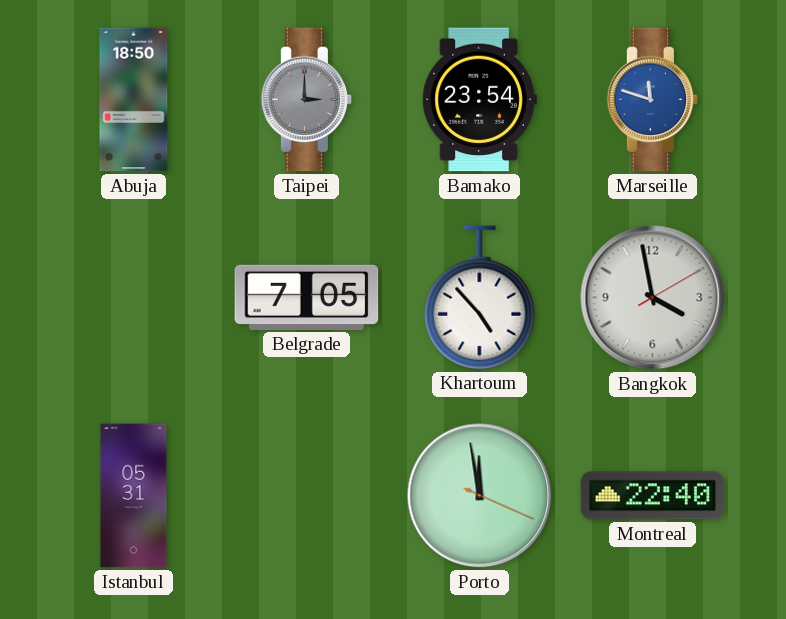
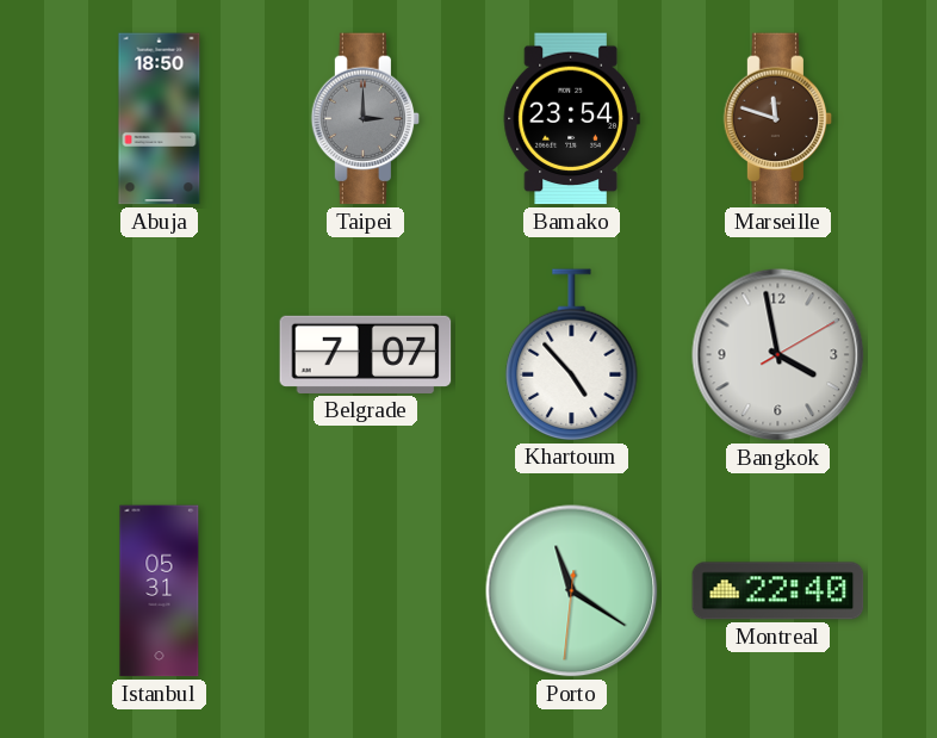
Marseille dial: blue -> brown
Belgrade: 7:05 -> 7:07
Porto: 11:58 -> 11:20
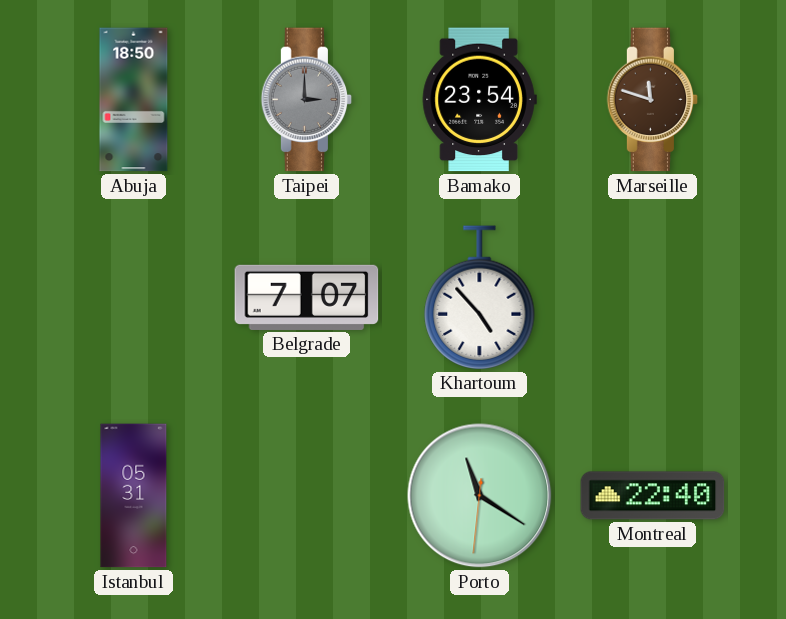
Bangkok: 3:58 -> none
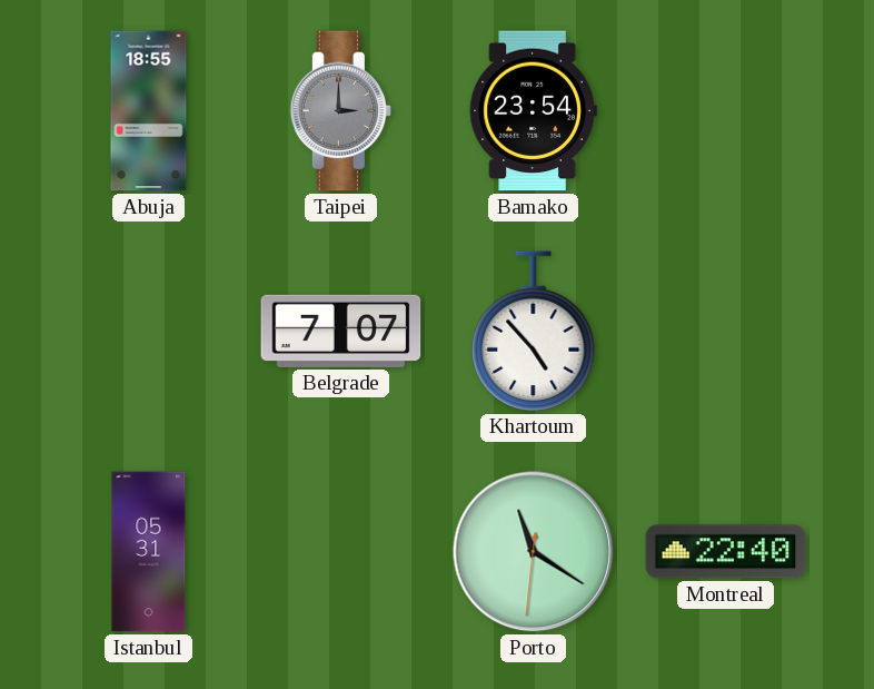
Abuja: 18:50 -> 18:55
Marseille: 11:48 -> none
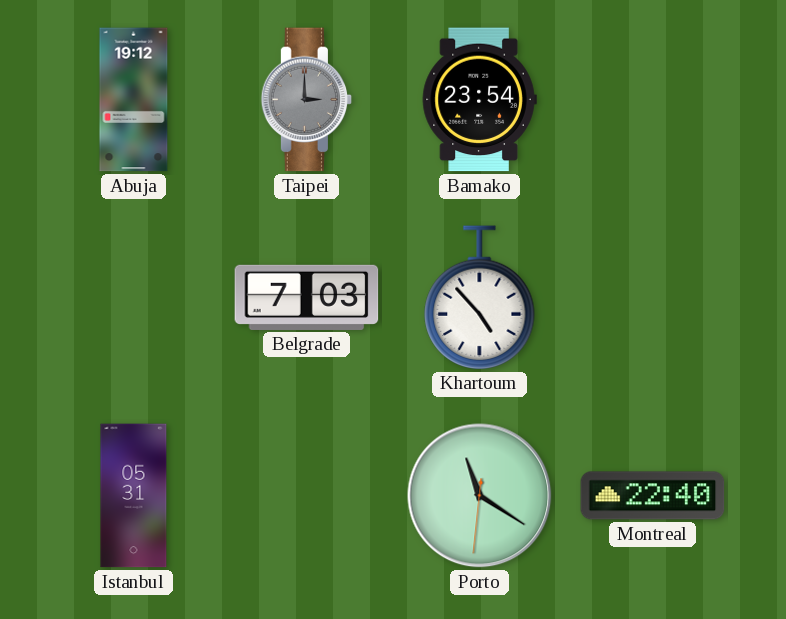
Abuja: 18:55 -> 19:12
Belgrade: 7:07 -> 7:03
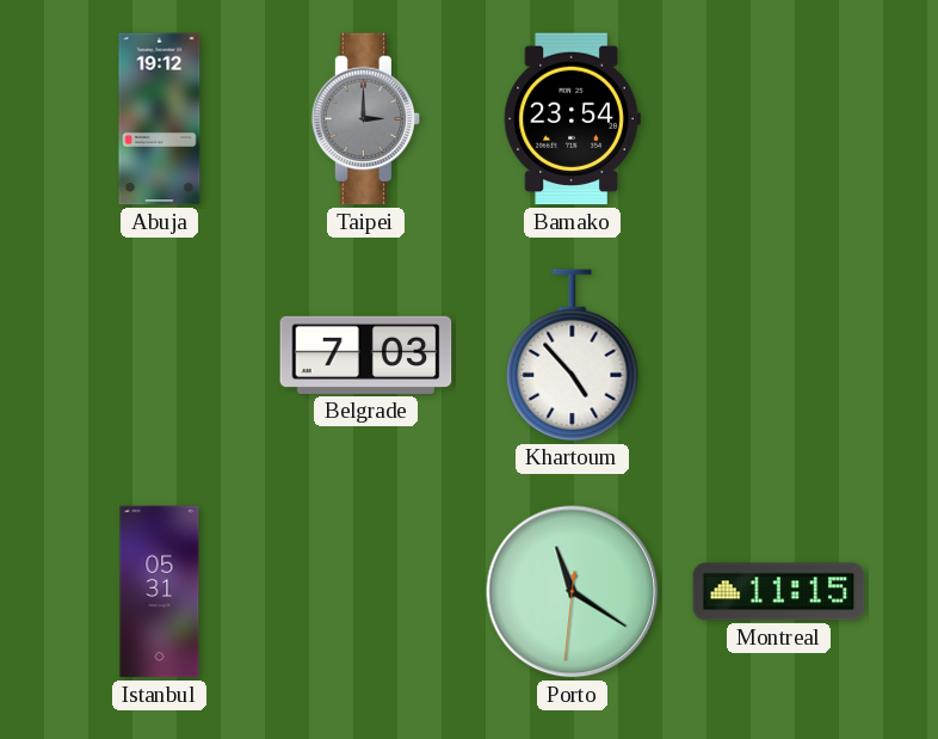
Montreal: 22:40 -> 11:15
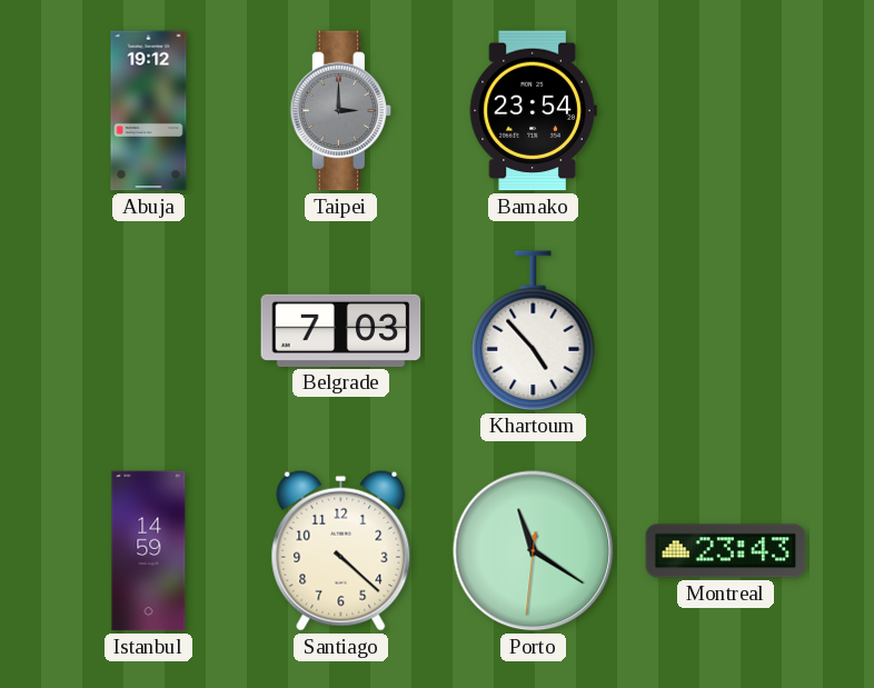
Istanbul: 05:31 -> 14:59
Santiago: none -> 4:22
Montreal: 11:15 -> 23:43
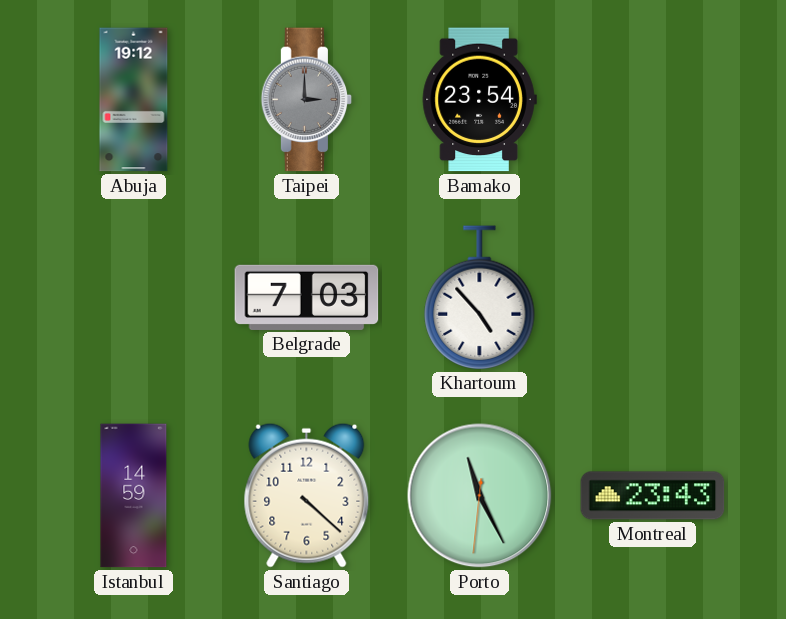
Porto: 11:20 -> 11:25
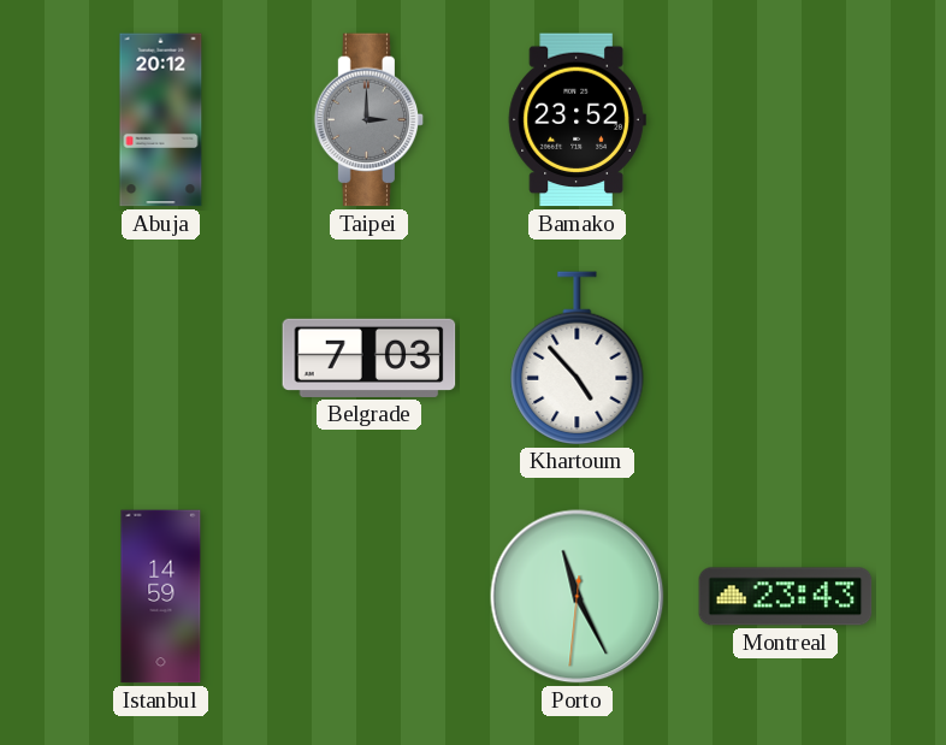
Abuja: 19:12 -> 20:12
Bamako: 23:54 -> 23:52
Santiago: 4:22 -> none
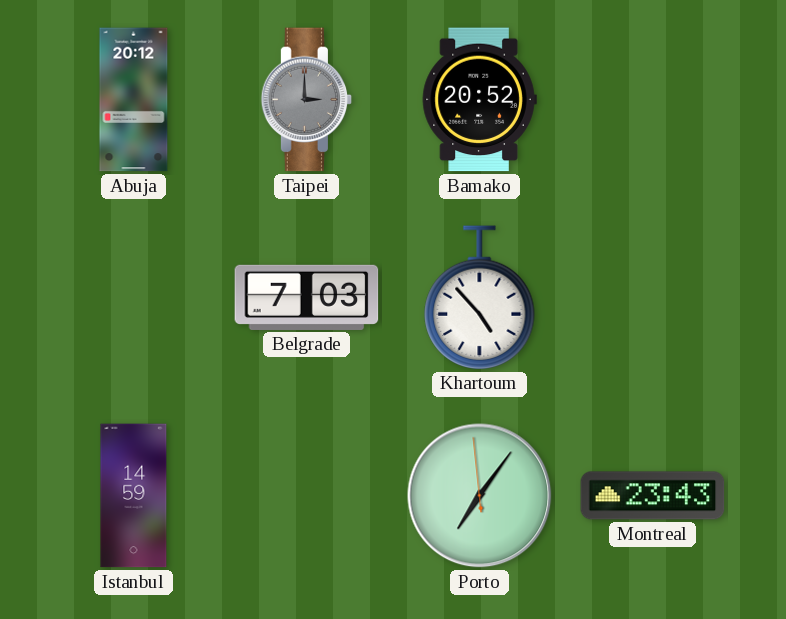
Bamako: 23:52 -> 20:52
Porto: 11:25 -> 7:05
